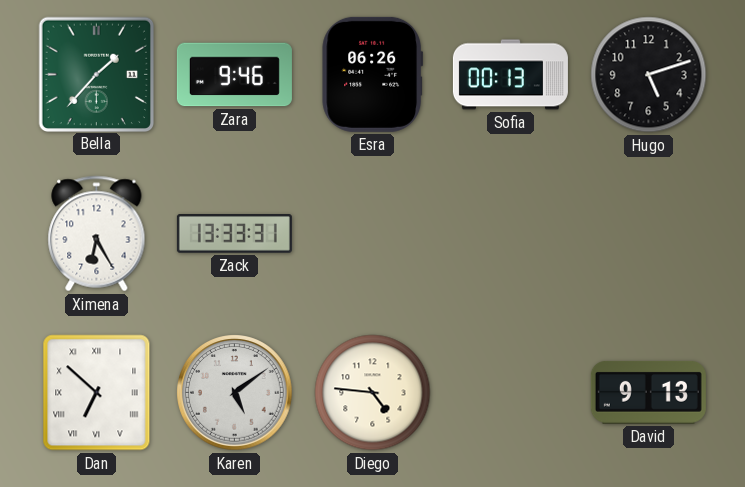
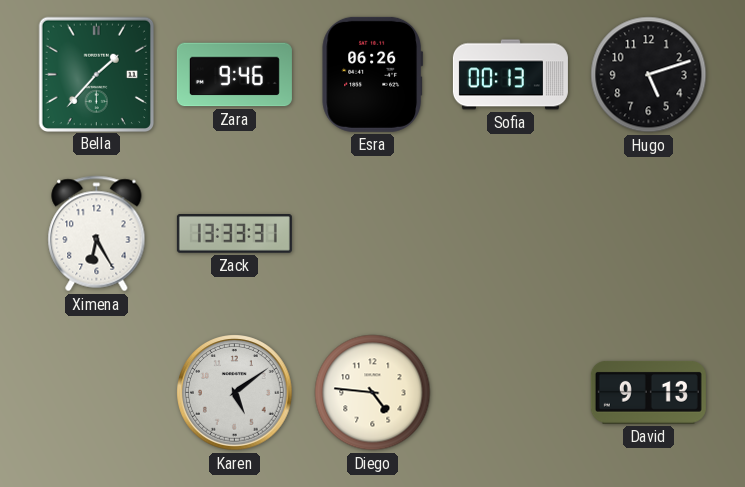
Dan: 6:52 -> none
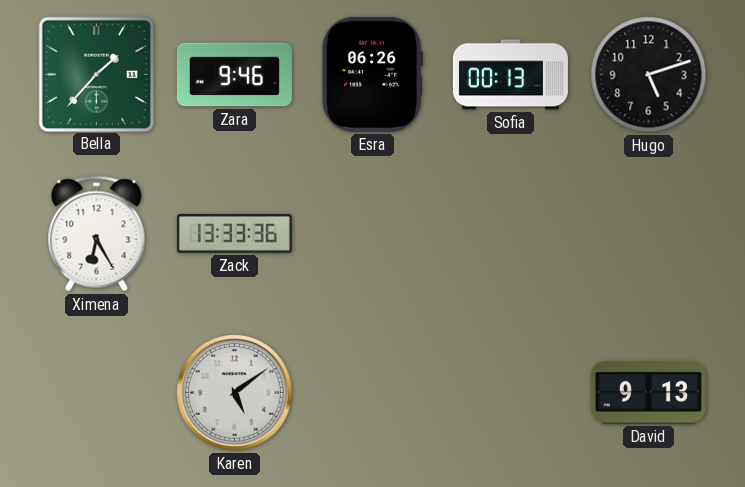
Zack: 13:33:31 -> 13:33:36
Diego: 4:46 -> none
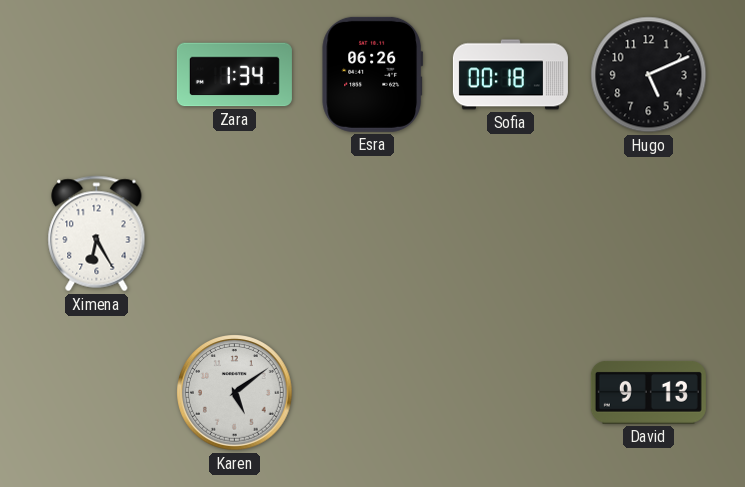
Bella: 1:37 -> none
Zara: 9:46 -> 1:34
Sofia: 00:13 -> 00:18
Hugo: 5:12 -> 5:11
Zack: 13:33 -> none
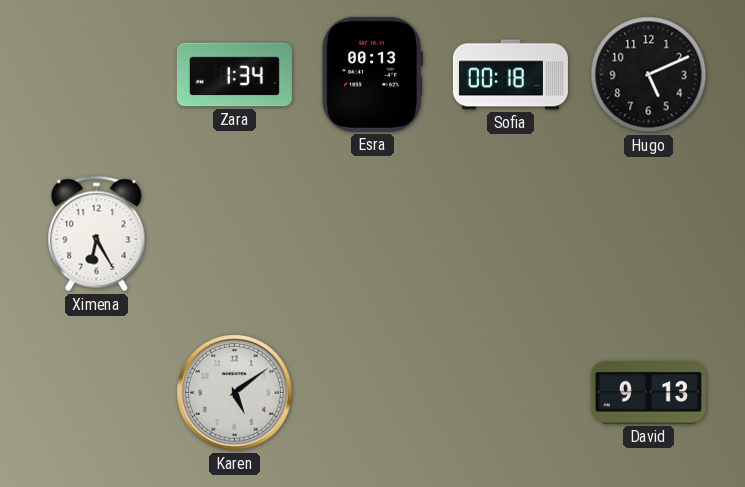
Esra: 06:26 -> 00:13
